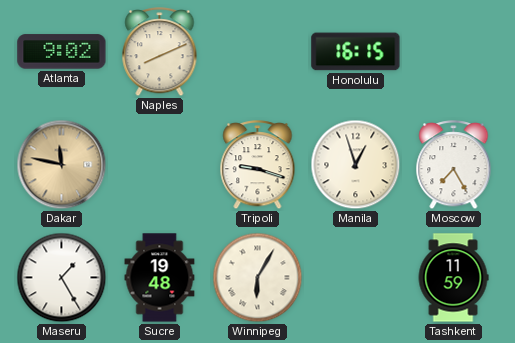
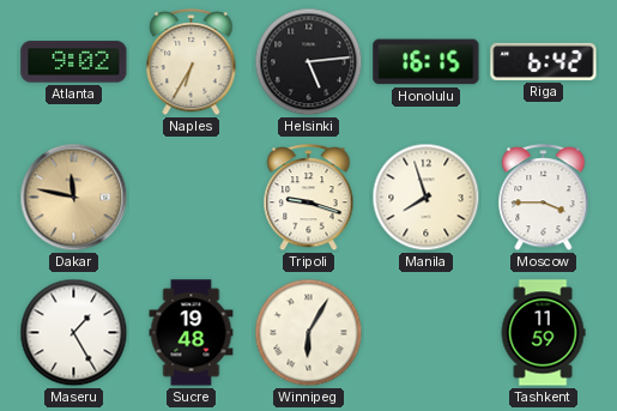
Naples: 8:11 -> 6:35
Helsinki: none -> 5:14
Riga: none -> 6:42
Manila: 12:57 -> 7:57
Moscow: 7:25 -> 3:45
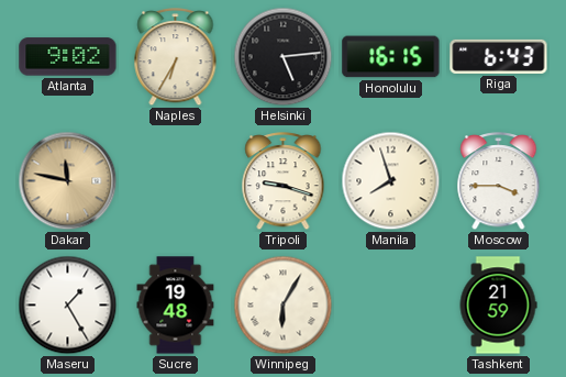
Riga: 6:42 -> 6:43
Tashkent: 11:59 -> 21:59
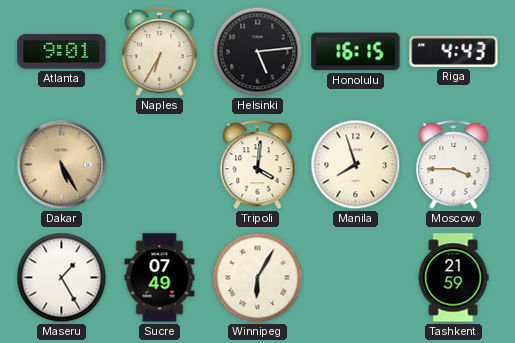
Atlanta: 9:02 -> 9:01
Riga: 6:43 -> 4:43
Dakar: 11:47 -> 5:25
Tripoli: 9:18 -> 4:01
Sucre: 19:48 -> 07:49
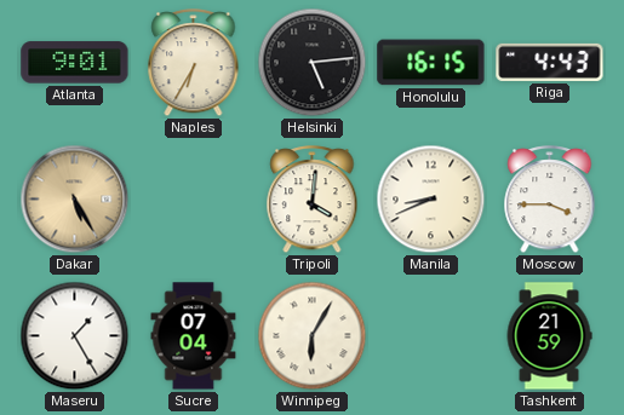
Manila: 7:57 -> 8:41
Sucre: 07:49 -> 07:04
